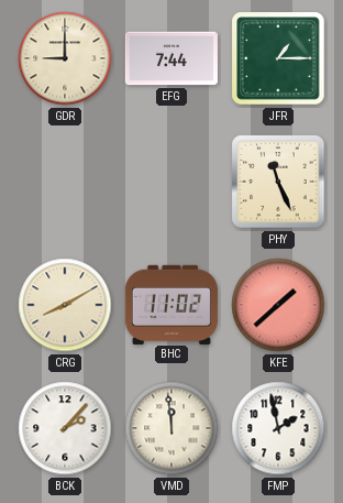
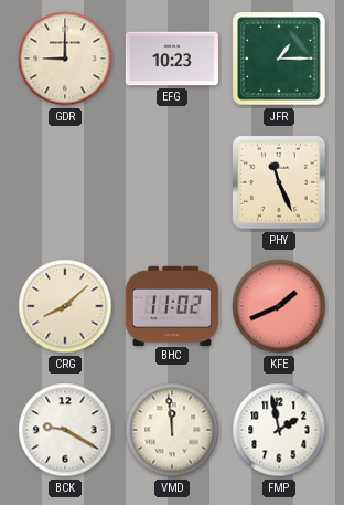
EFG: 7:44 -> 10:23
CRG: 8:10 -> 8:08
KFE: 1:38 -> 1:41
BCK: 2:07 -> 9:20
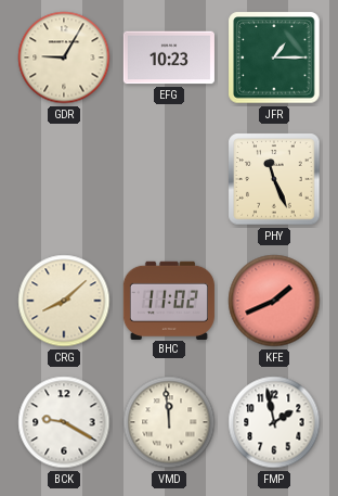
GDR: 9:00 -> 9:05
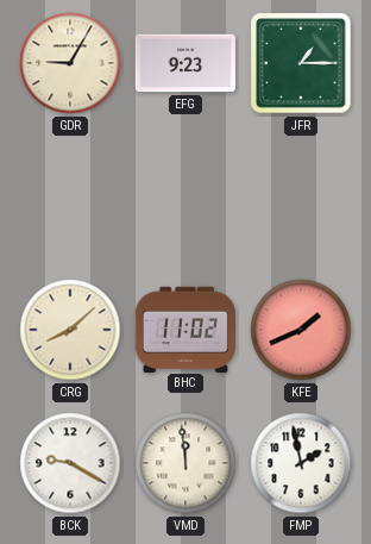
EFG: 10:23 -> 9:23
PHY: 11:26 -> none
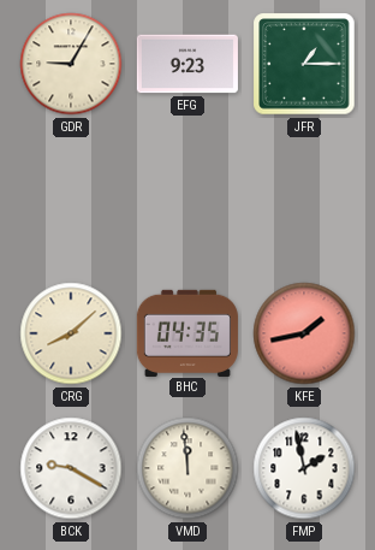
BHC: 11:02 -> 04:35
KFE: 1:41 -> 1:43
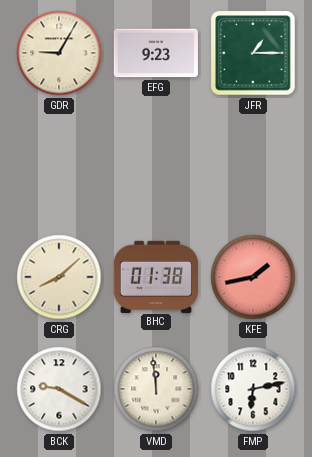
BHC: 04:35 -> 01:38
FMP: 1:58 -> 6:13
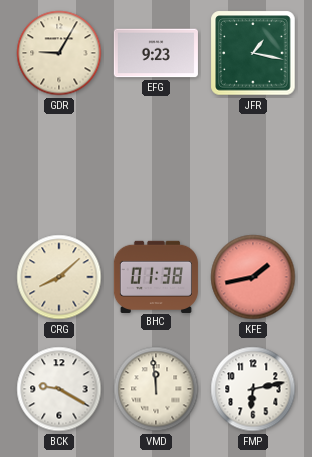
JFR: 1:15 -> 1:17
